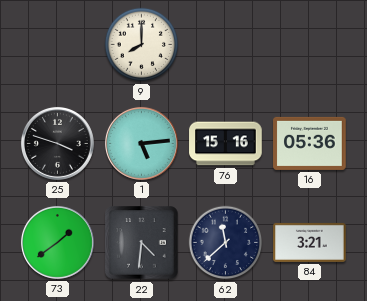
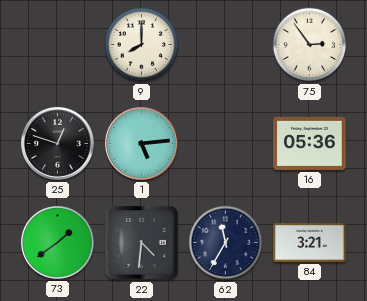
75: none -> 2:54
25: 3:48 -> 12:48
76: 15:16 -> none
62: 11:38 -> 11:35
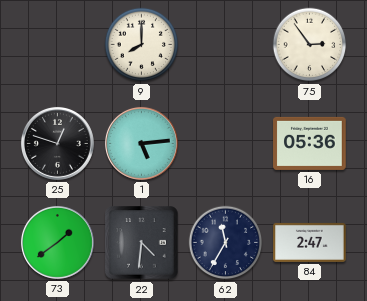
84: 3:21 -> 2:47
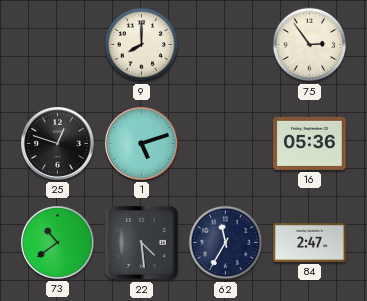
1: 5:14 -> 5:12
73: 1:39 -> 10:39
22: 4:31 -> 4:29
